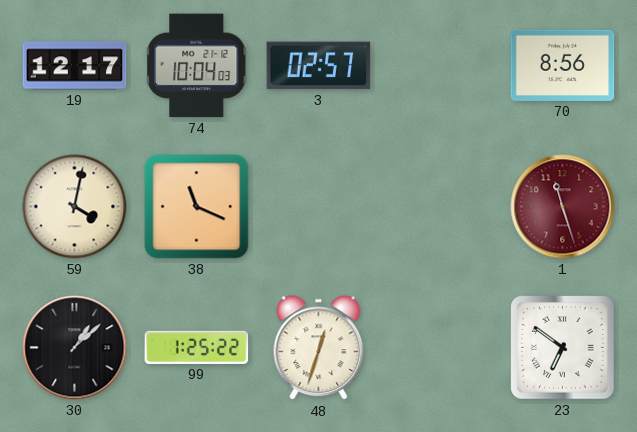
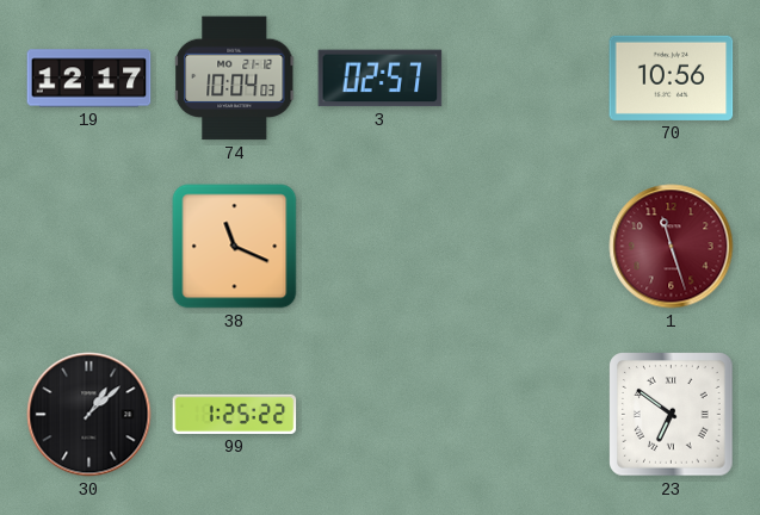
70: 8:56 -> 10:56
59: 4:02 -> none
48: 12:33 -> none
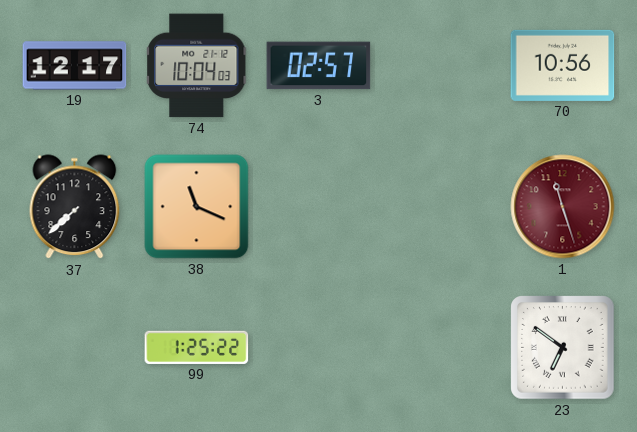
37: none -> 7:38
30: 1:08 -> none
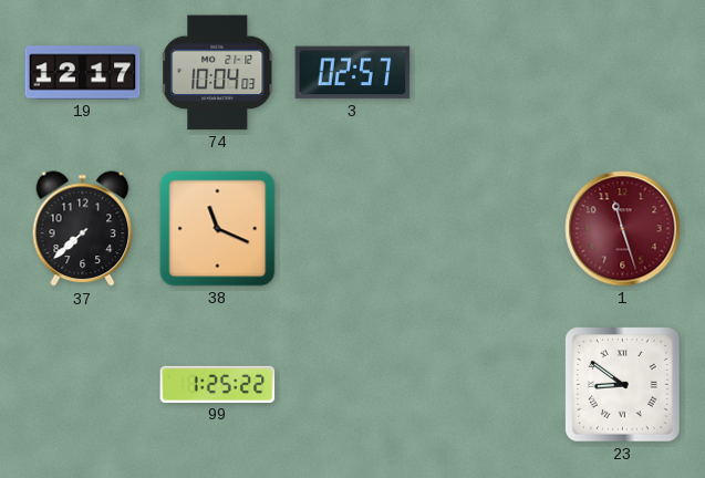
70: 10:56 -> none
23: 6:51 -> 8:51
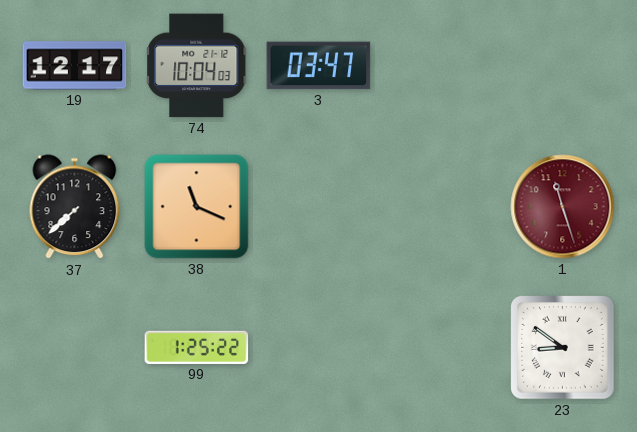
3: 02:57 -> 03:47
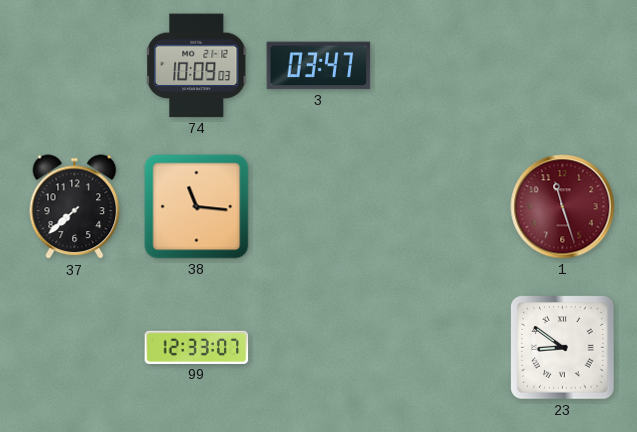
19: 12:17 -> none
74: 10:04 -> 10:09
38: 11:19 -> 11:16
99: 1:25 -> 12:33
